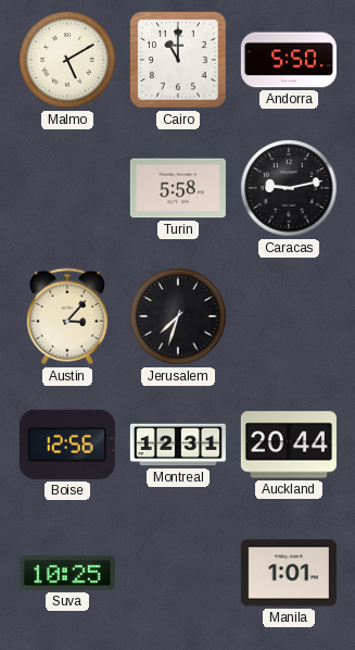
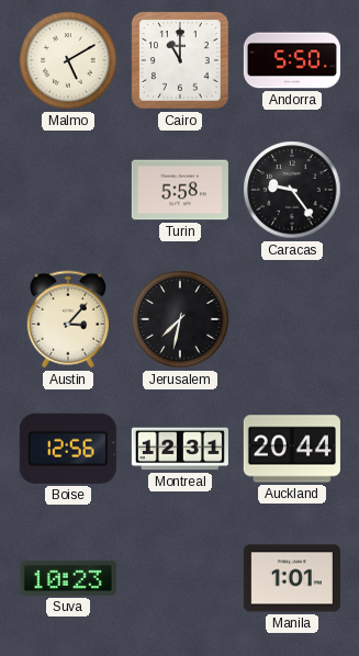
Caracas: 9:13 -> 9:24
Jerusalem: 7:33 -> 7:32
Suva: 10:25 -> 10:23
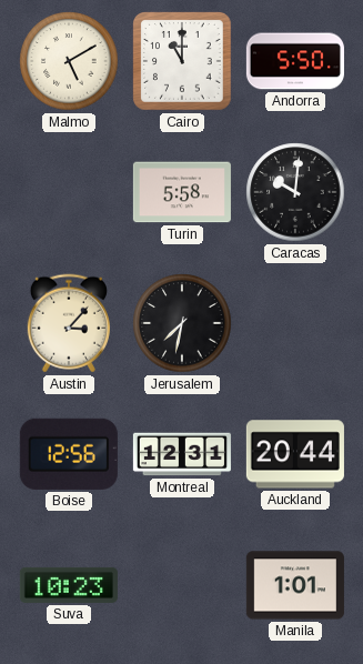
Caracas: 9:24 -> 10:01
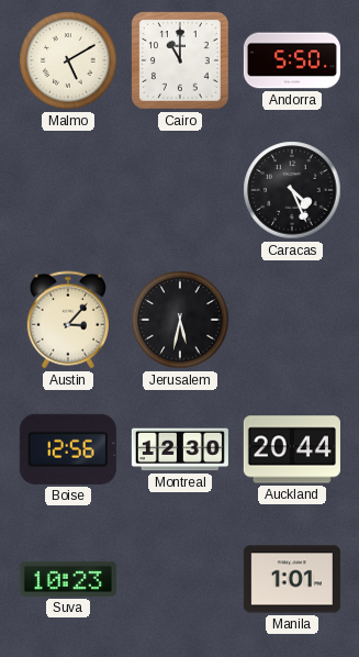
Turin: 5:58 -> none
Caracas: 10:01 -> 4:26
Jerusalem: 7:32 -> 5:32
Montreal: 12:31 -> 12:30
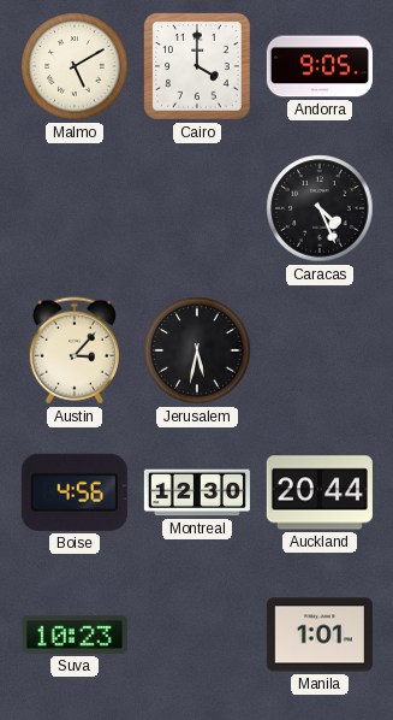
Cairo: 11:00 -> 4:00
Andorra: 5:50 -> 9:05
Boise: 12:56 -> 4:56
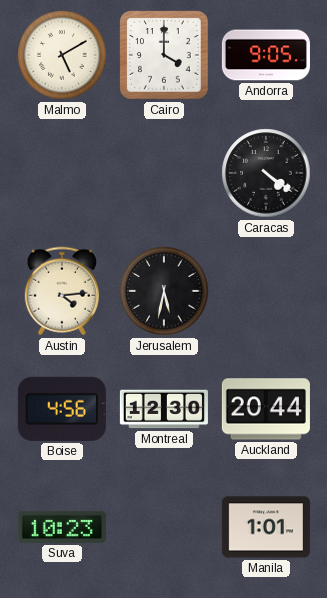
Caracas: 4:26 -> 4:21
Austin: 3:07 -> 4:14
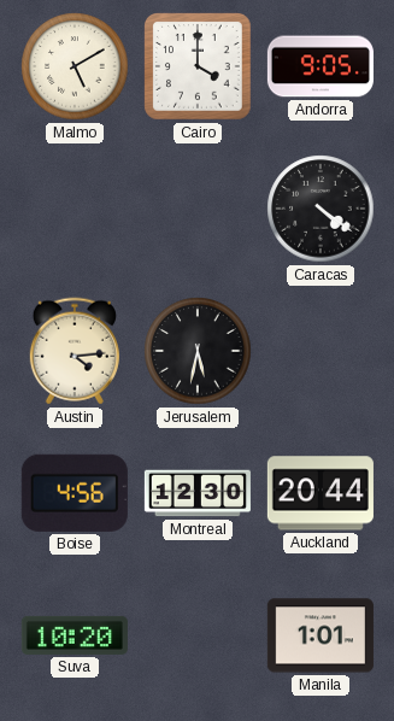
Suva: 10:23 -> 10:20
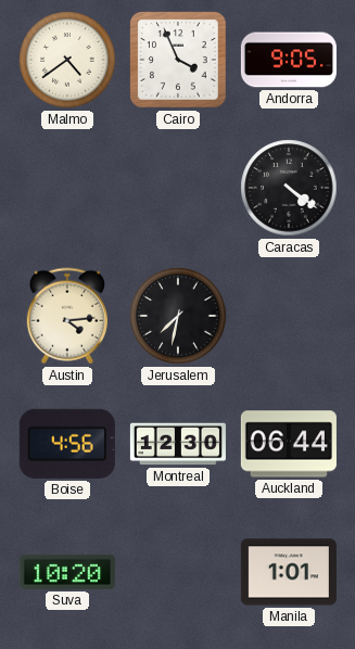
Malmo: 5:10 -> 4:39
Cairo: 4:00 -> 3:56
Jerusalem: 5:32 -> 7:32
Auckland: 20:44 -> 06:44
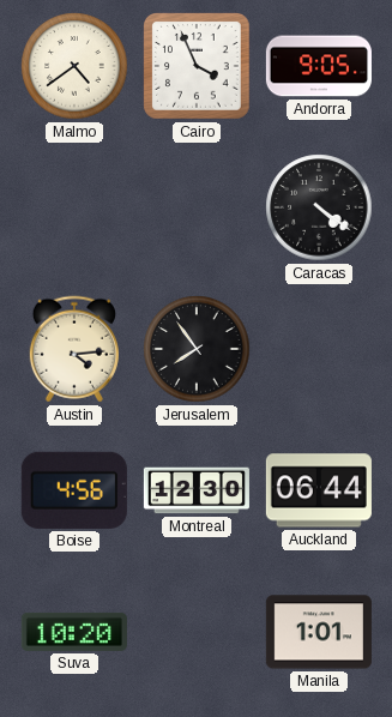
Jerusalem: 7:32 -> 7:54
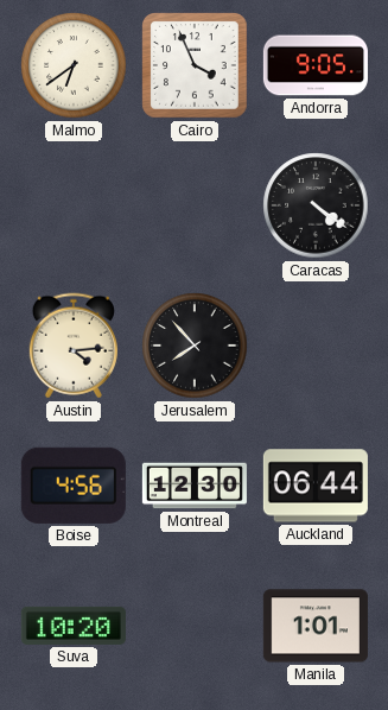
Malmo: 4:39 -> 6:39
Jerusalem: 7:54 -> 7:53
